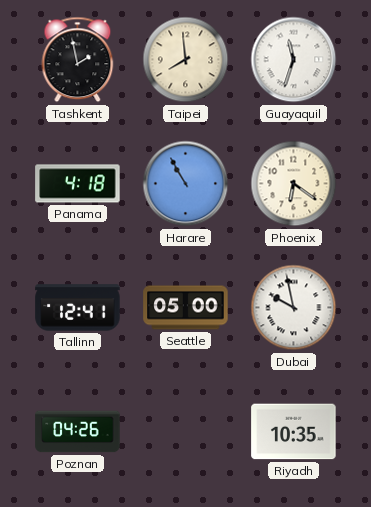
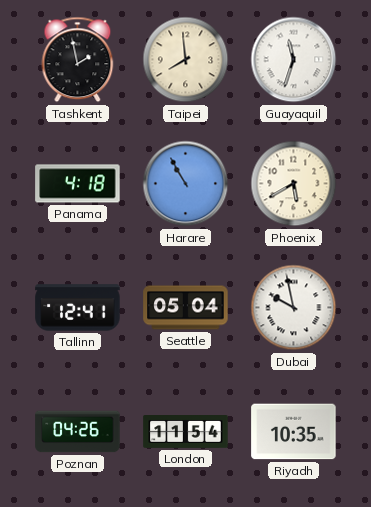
Phoenix: 6:21 -> 5:40
Seattle: 05:00 -> 05:04
London: none -> 11:54
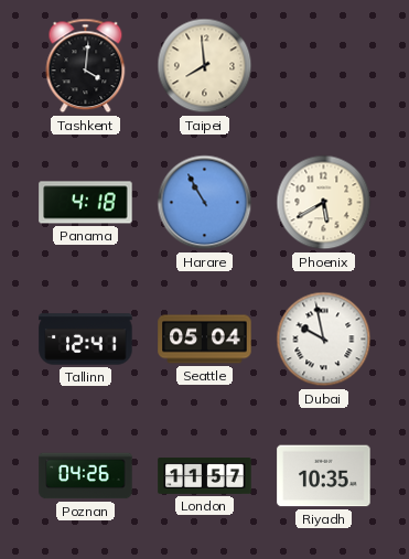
Tashkent: 1:58 -> 4:01
Guayaquil: 11:33 -> none
London: 11:54 -> 11:57
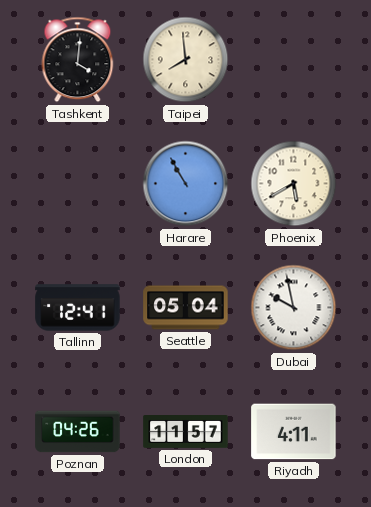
Panama: 4:18 -> none
Riyadh: 10:35 -> 4:11
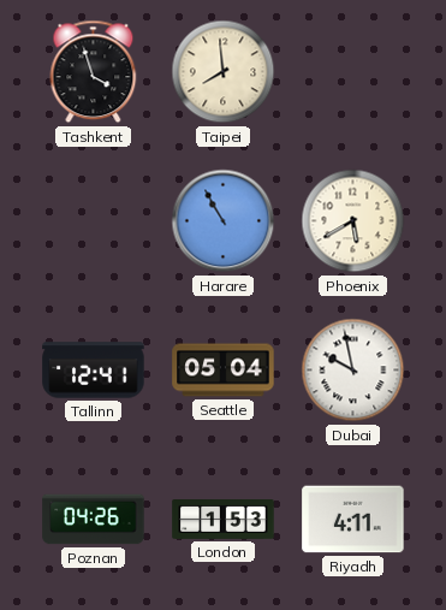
Tashkent: 4:01 -> 3:57
London: 11:57 -> 1:53
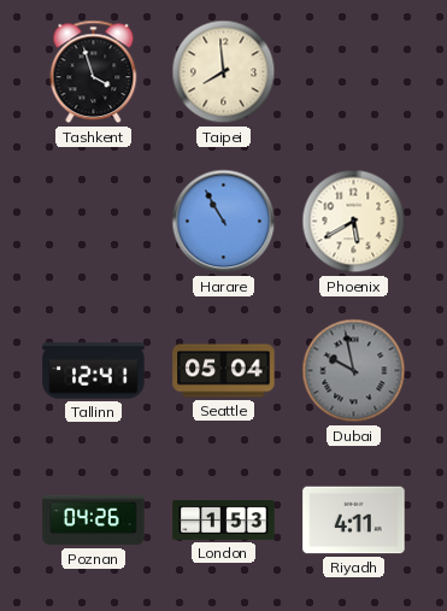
Dubai dial: white -> grey
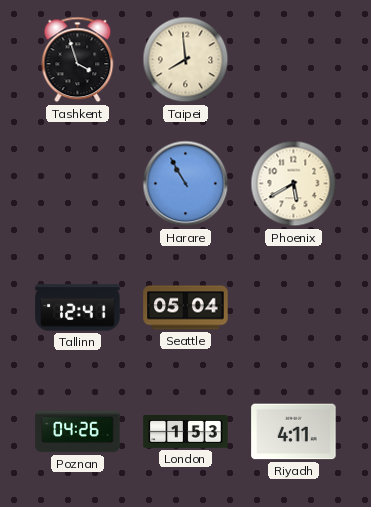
Dubai: 9:58 -> none
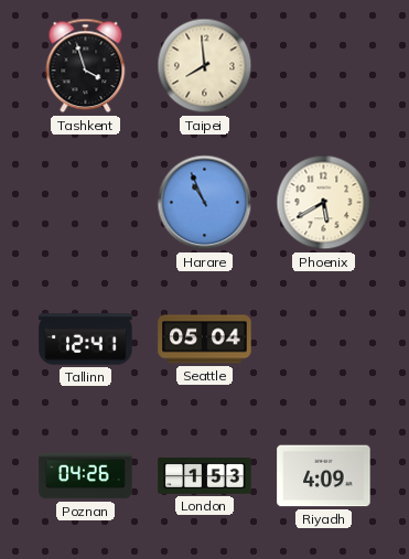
Harare: 10:55 -> 10:56
Riyadh: 4:11 -> 4:09
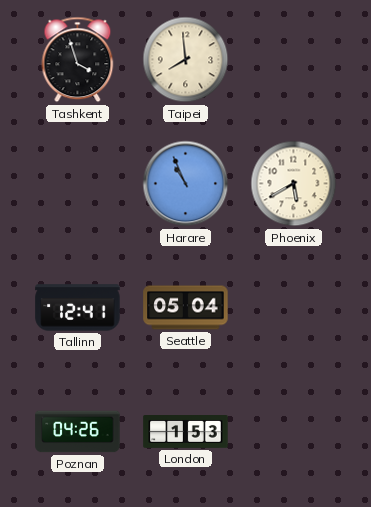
Riyadh: 4:09 -> none
